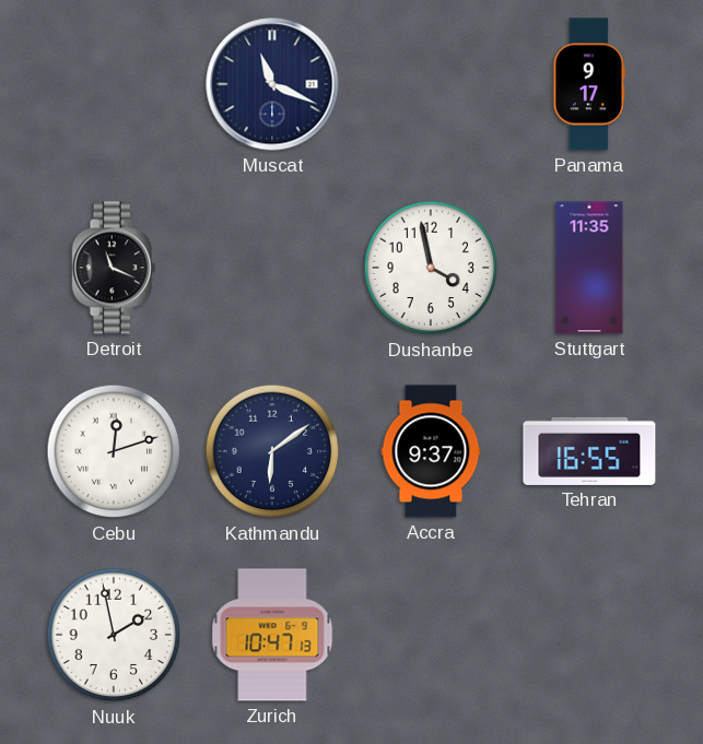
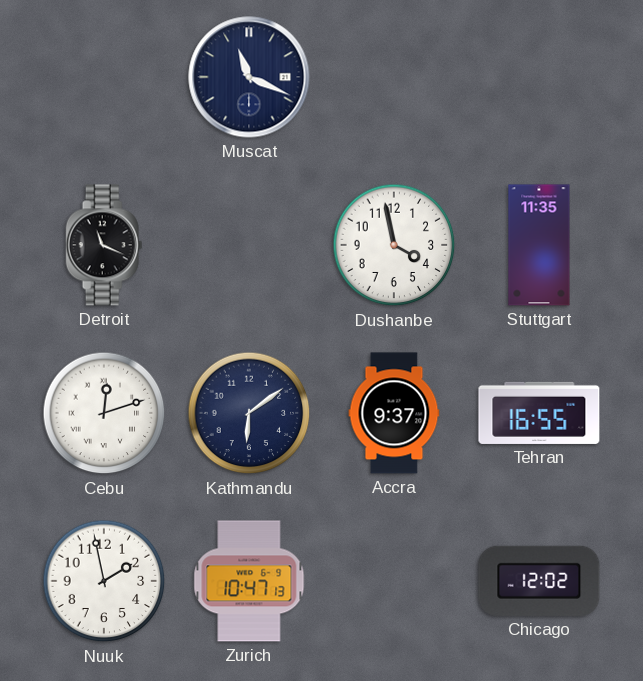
Panama: 9:17 -> none
Chicago: none -> 12:02
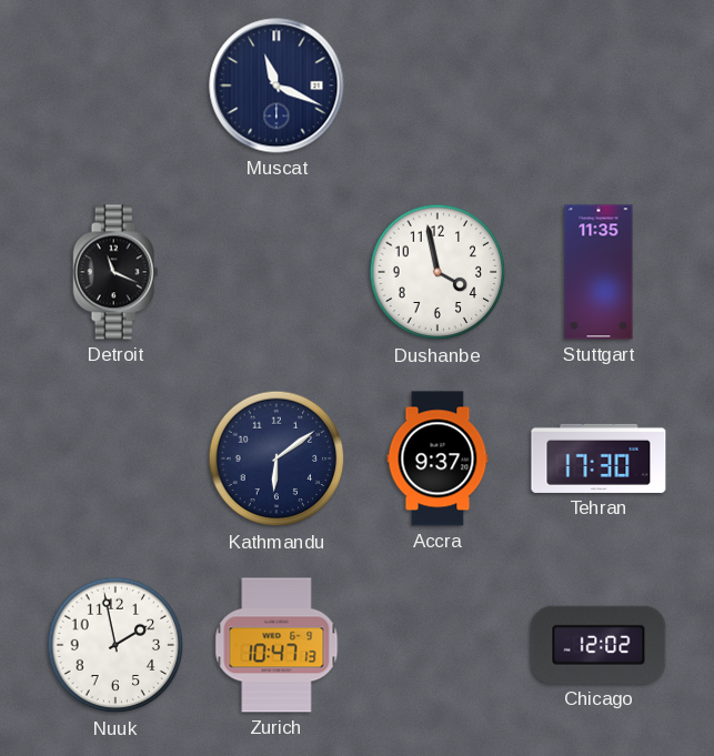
Cebu: 12:12 -> none
Tehran: 16:55 -> 17:30
